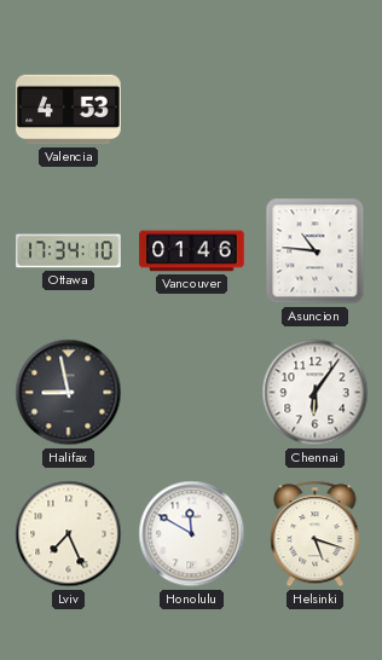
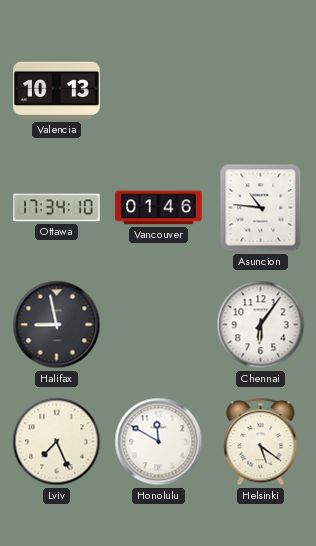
Valencia: 4:53 -> 10:13
Helsinki: 5:18 -> 5:21
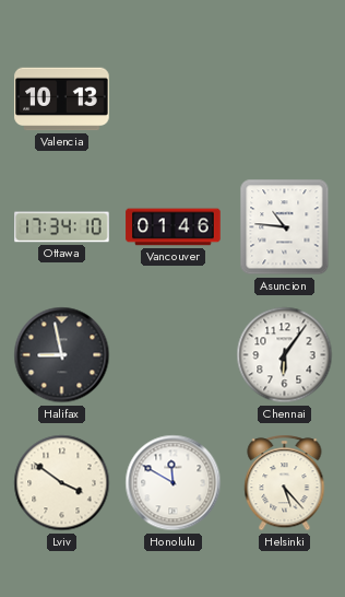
Lviv: 7:26 -> 3:51
Helsinki: 5:21 -> 5:23
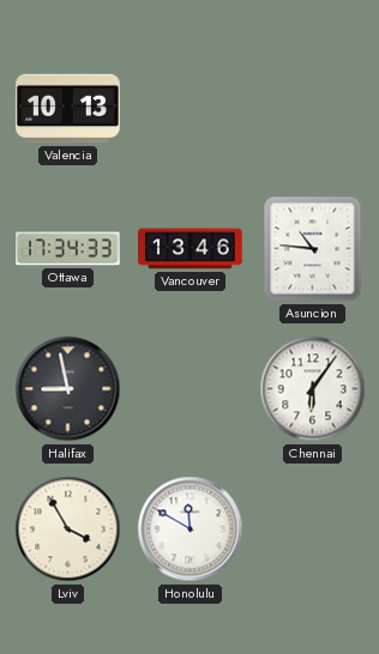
Ottawa: 17:34:10 -> 17:34:33
Vancouver: 01:46 -> 13:46
Lviv: 3:51 -> 3:55
Helsinki: 5:23 -> none
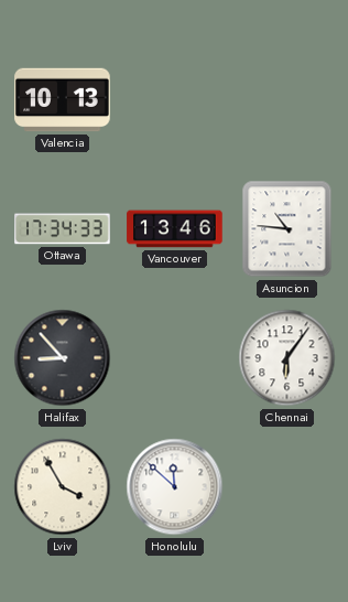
Halifax: 8:58 -> 8:53
Honolulu: 11:50 -> 11:52
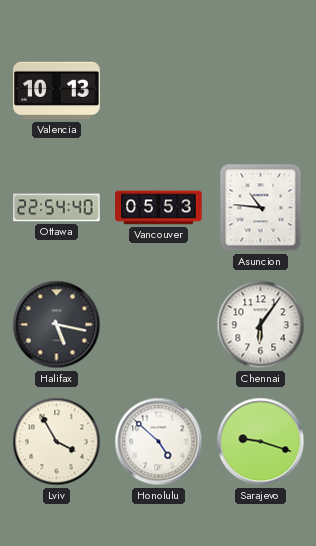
Ottawa: 17:34 -> 22:54
Vancouver: 13:46 -> 05:53
Halifax: 8:53 -> 5:17
Honolulu: 11:52 -> 4:52
Sarajevo: none -> 9:18
